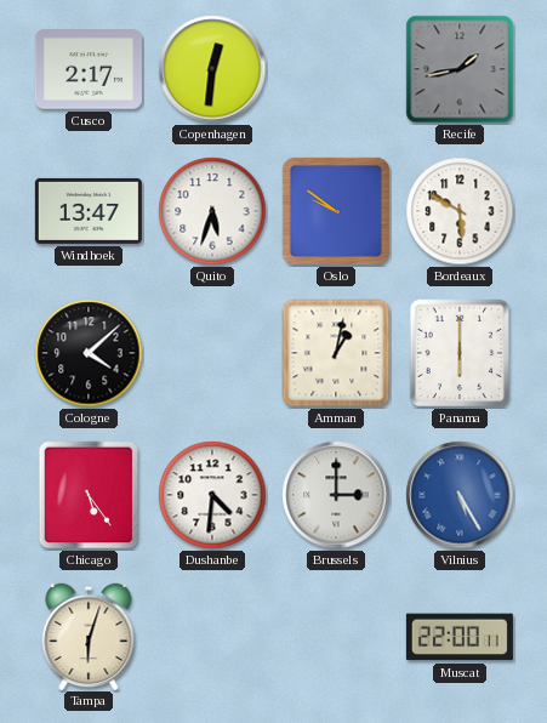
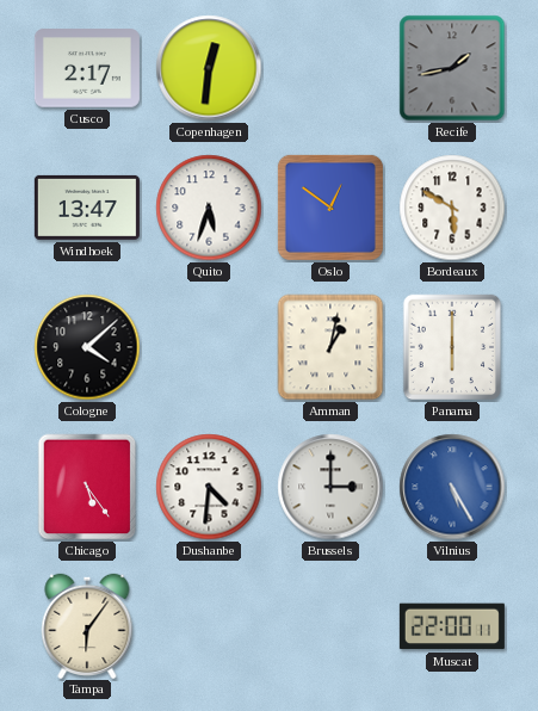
Oslo: 9:51 -> 12:51
Tampa: 6:03 -> 6:06
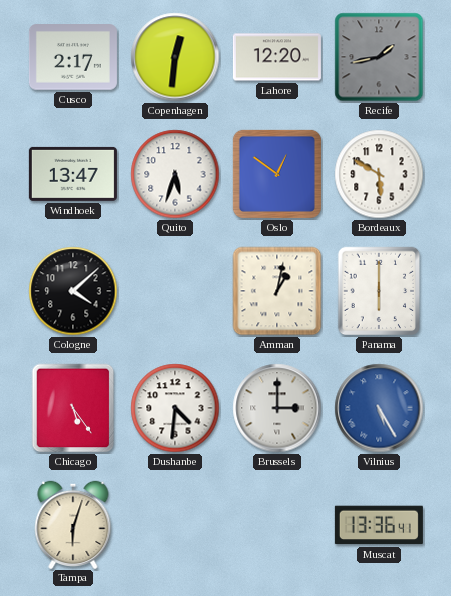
Lahore: none -> 12:20
Tampa: 6:06 -> 6:03
Muscat: 22:00 -> 13:36
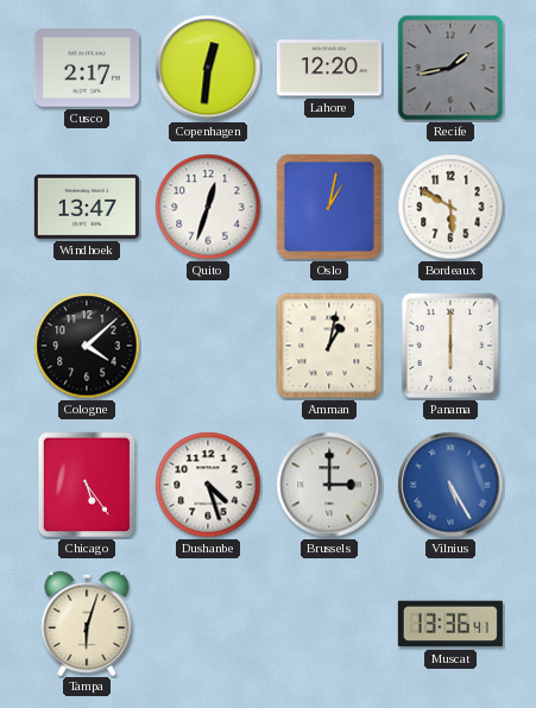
Quito: 5:33 -> 12:33
Oslo: 12:51 -> 1:02
Dushanbe: 4:31 -> 4:27
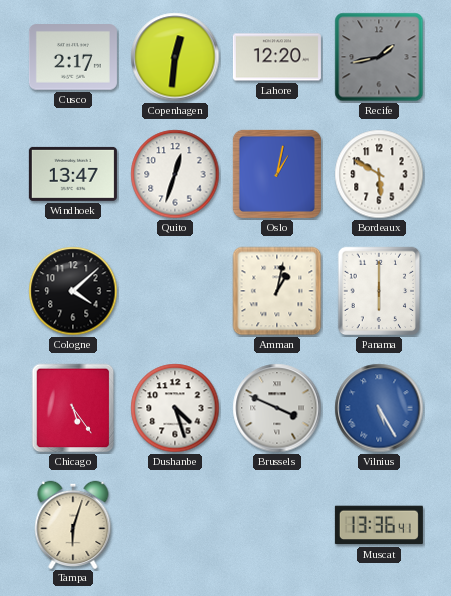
Brussels: 3:00 -> 3:49
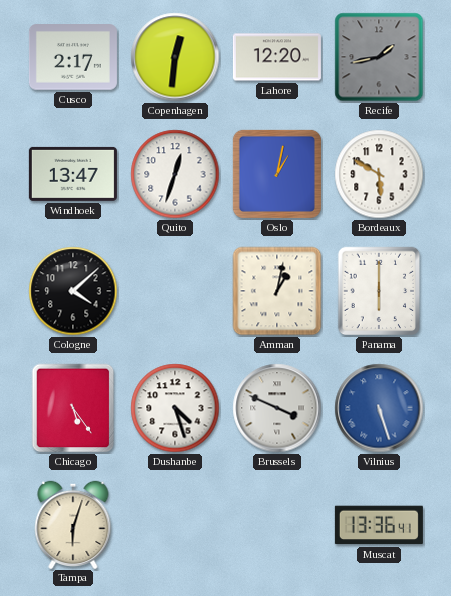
Vilnius: 5:25 -> 5:27
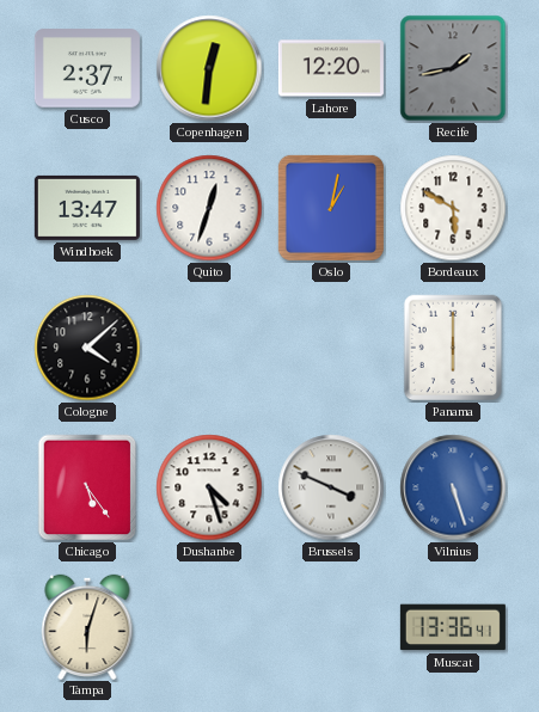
Cusco: 2:17 -> 2:37
Amman: 1:02 -> none
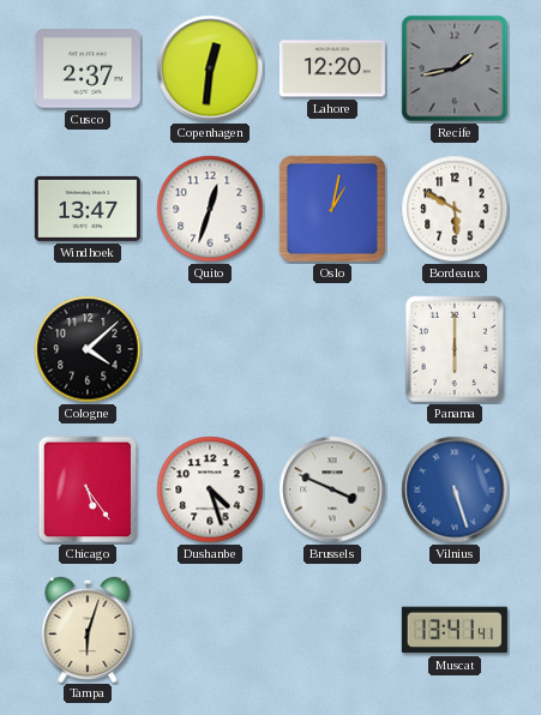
Muscat: 13:36 -> 13:41
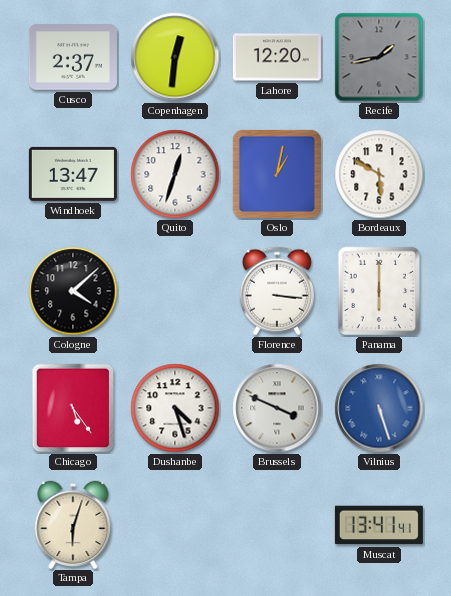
Florence: none -> 3:16
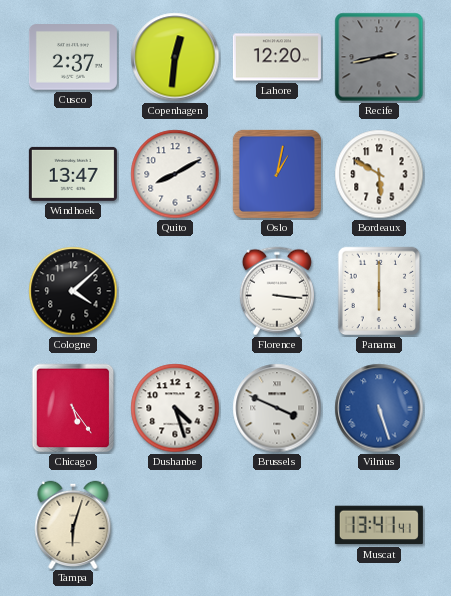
Recife: 1:43 -> 2:43
Quito: 12:33 -> 8:10
